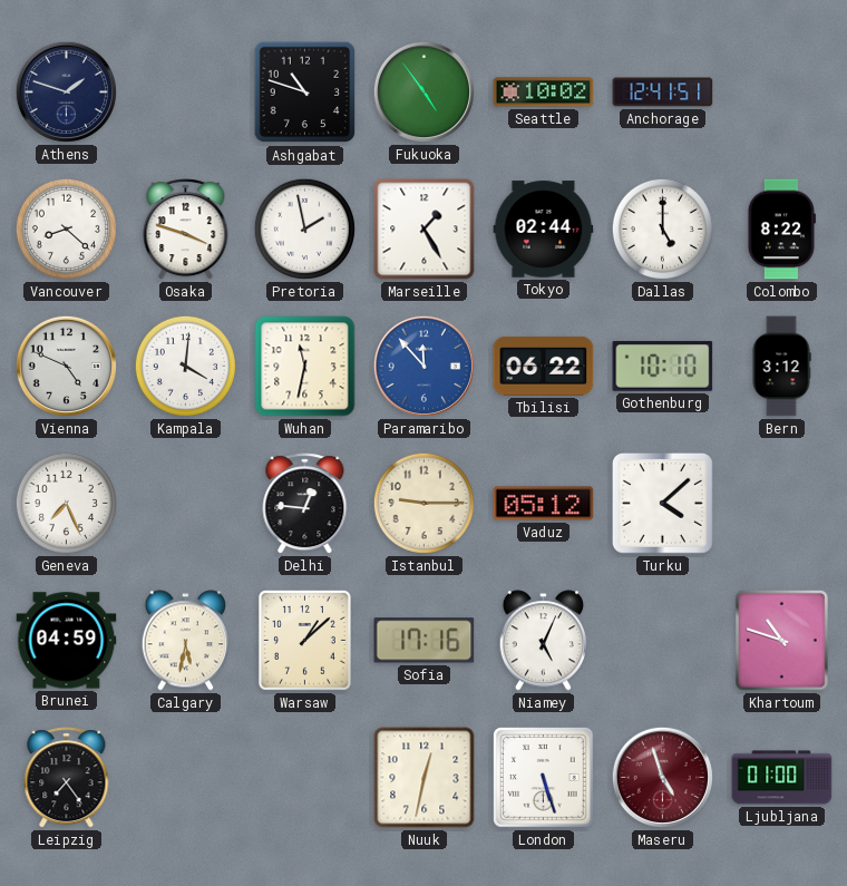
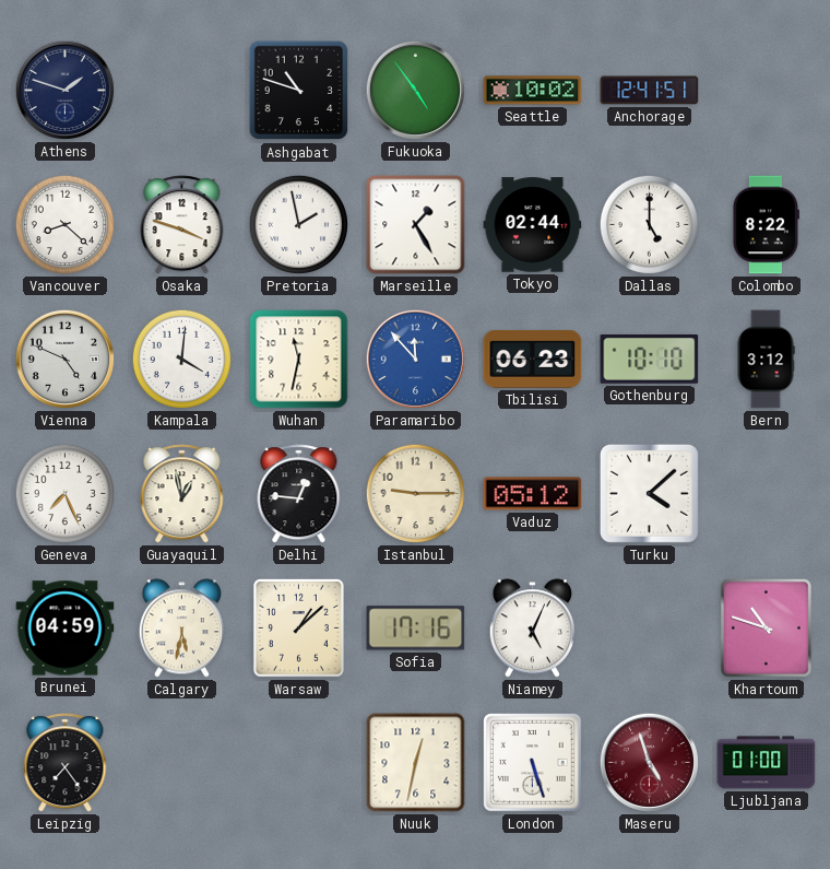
Tbilisi: 06:22 -> 06:23
Guayaquil: none -> 12:58
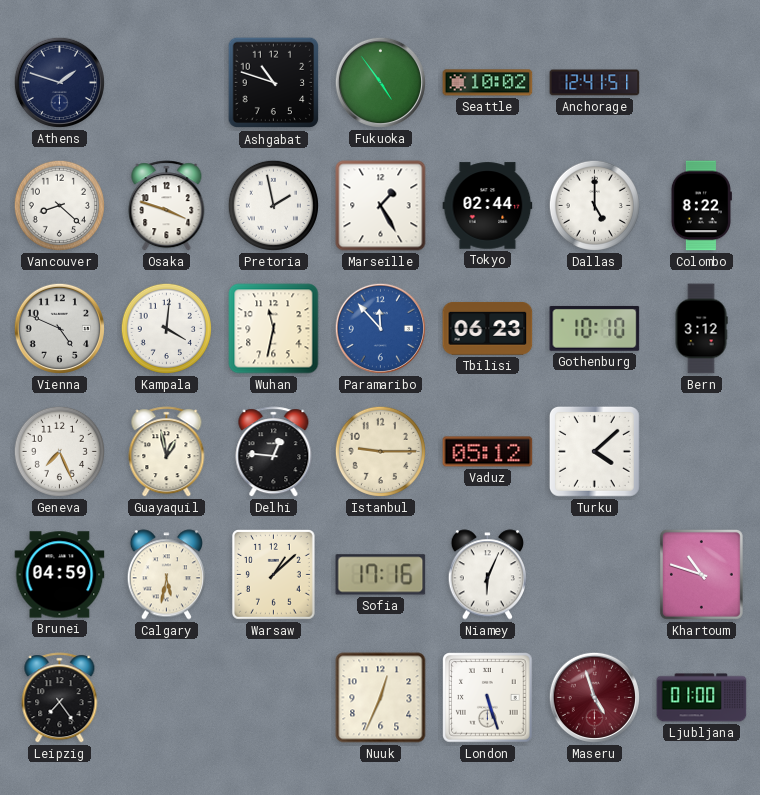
Niamey: 5:04 -> 6:04
Nuuk: 12:32 -> 12:34
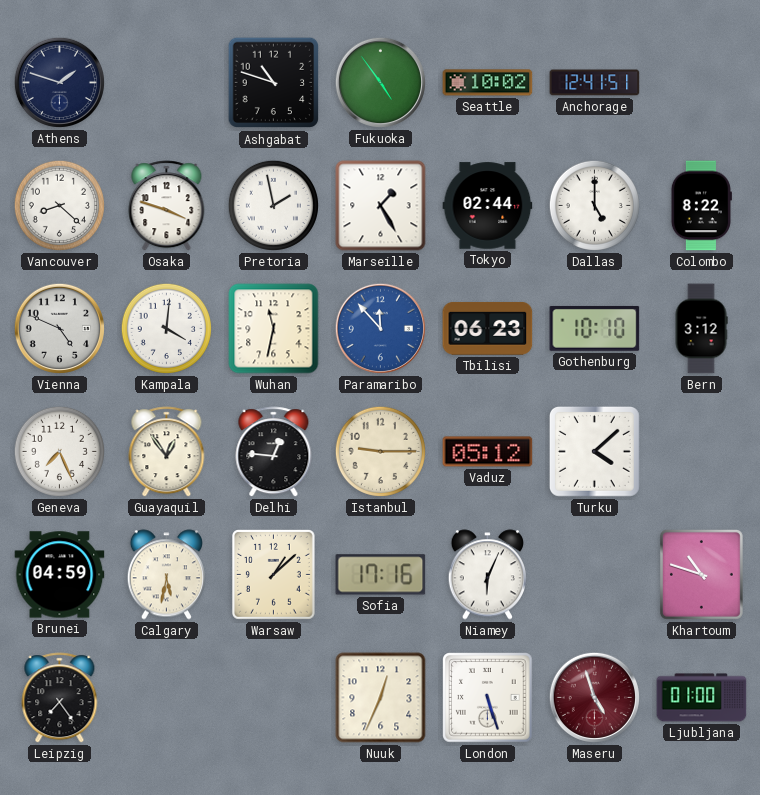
Guayaquil: 12:58 -> 12:54
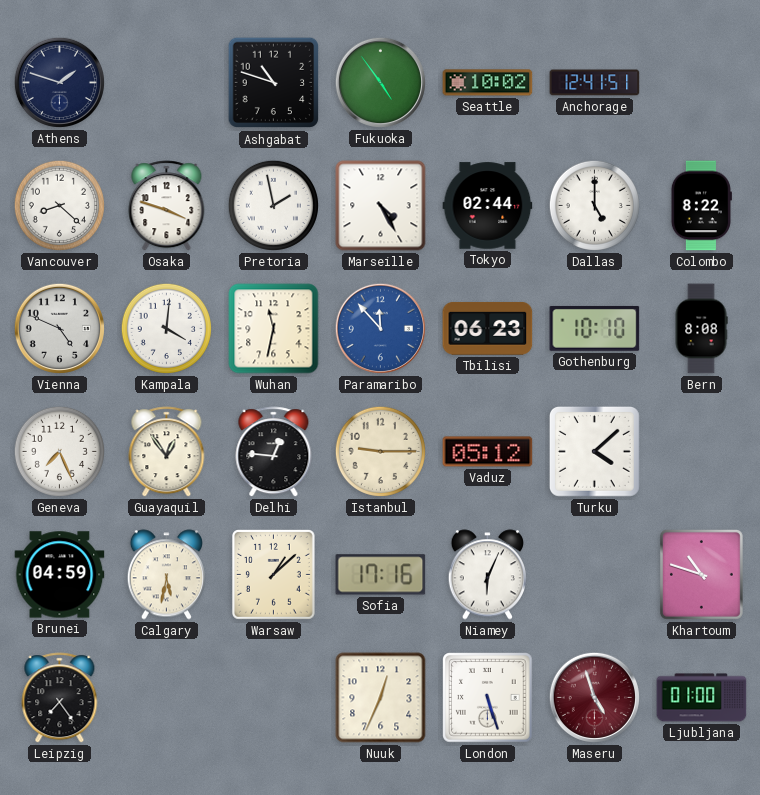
Marseille: 1:25 -> 4:25
Bern: 3:12 -> 8:08
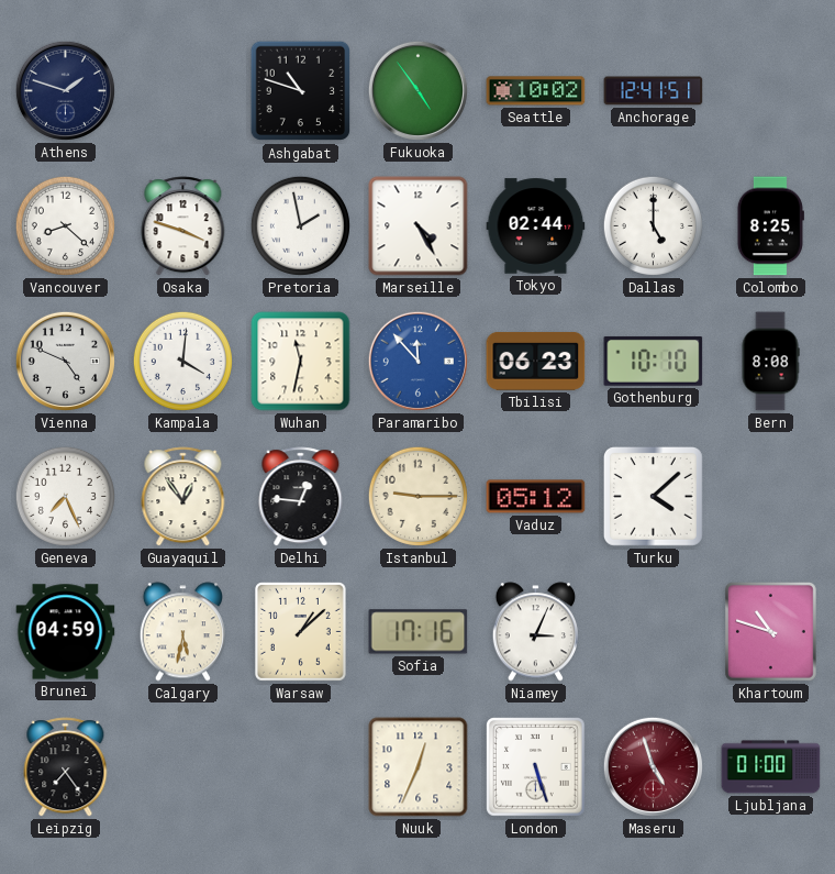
Colombo: 8:22 -> 8:25
Niamey: 6:04 -> 3:04
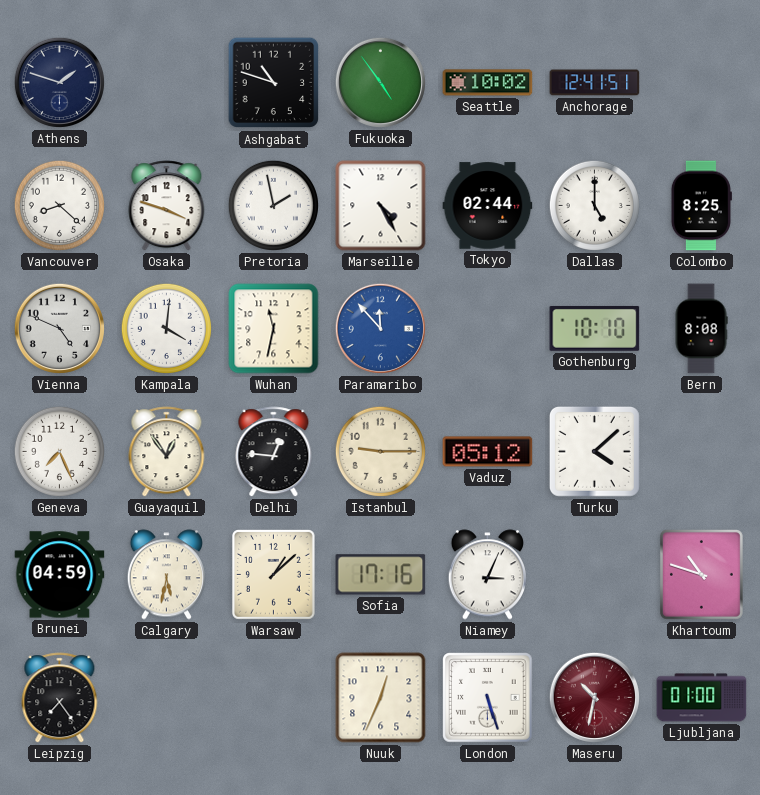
Tbilisi: 06:23 -> none
Maseru: 4:57 -> 10:32
